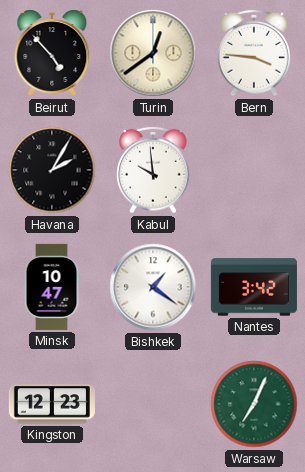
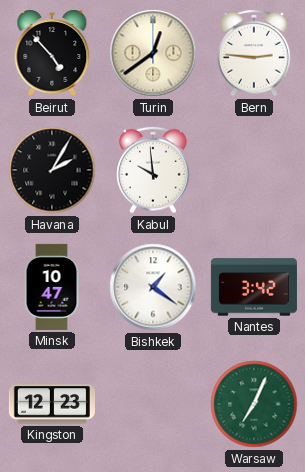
Bern: 3:46 -> 2:46
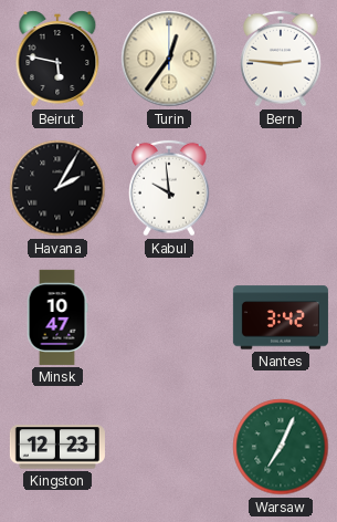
Beirut: 4:53 -> 5:47
Turin: 12:39 -> 12:36
Bishkek: 1:21 -> none
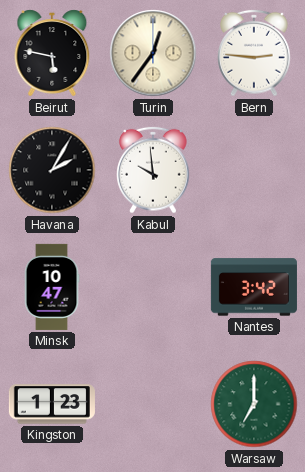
Kingston: 12:23 -> 1:23
Warsaw: 7:04 -> 7:00
